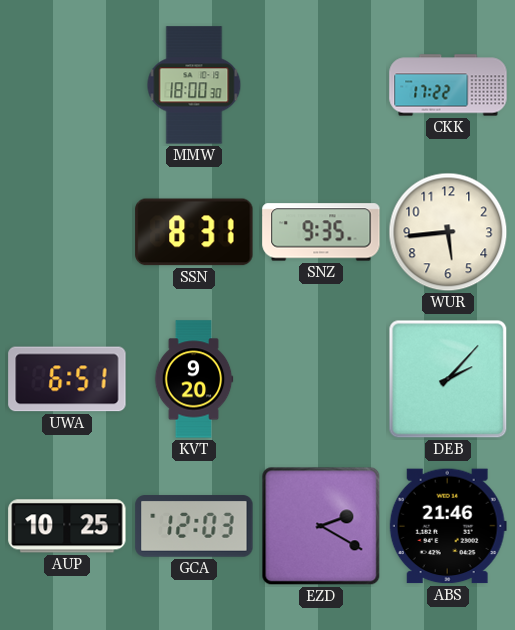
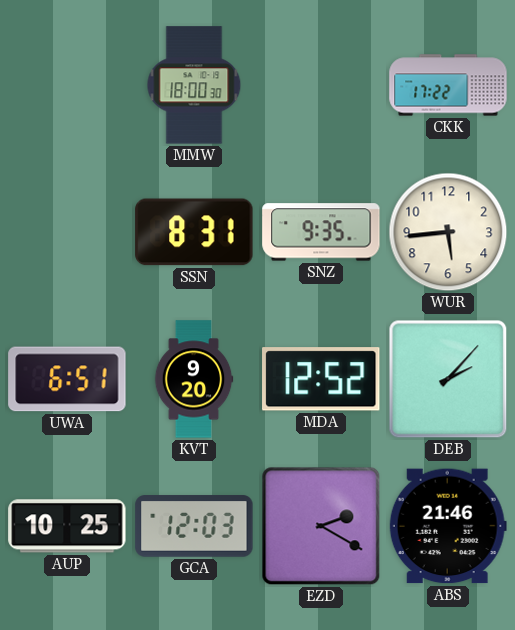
MDA: none -> 12:52
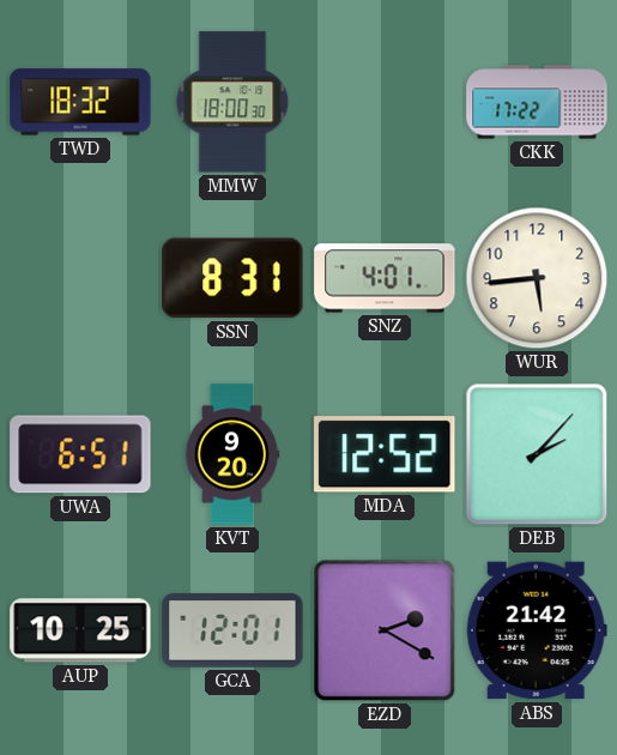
TWD: none -> 18:32
SNZ: 9:35 -> 4:01
GCA: 12:03 -> 12:01
ABS: 21:46 -> 21:42
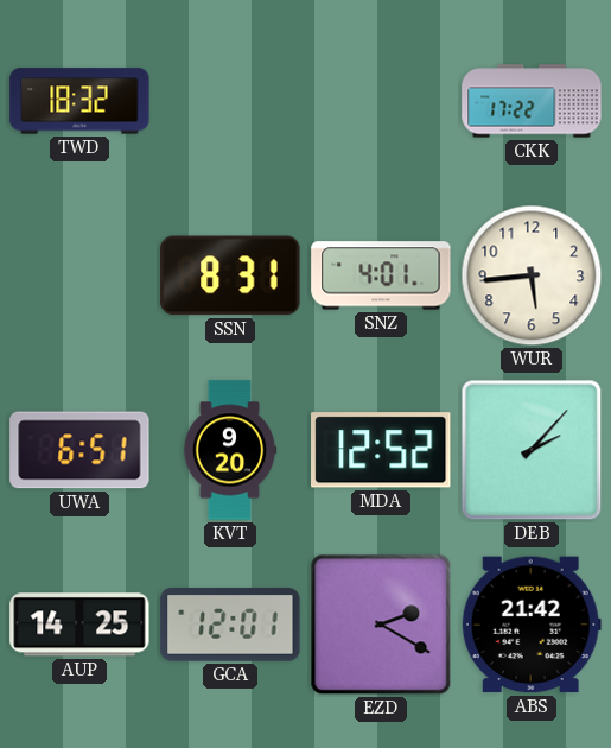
MMW: 18:00 -> none
AUP: 10:25 -> 14:25
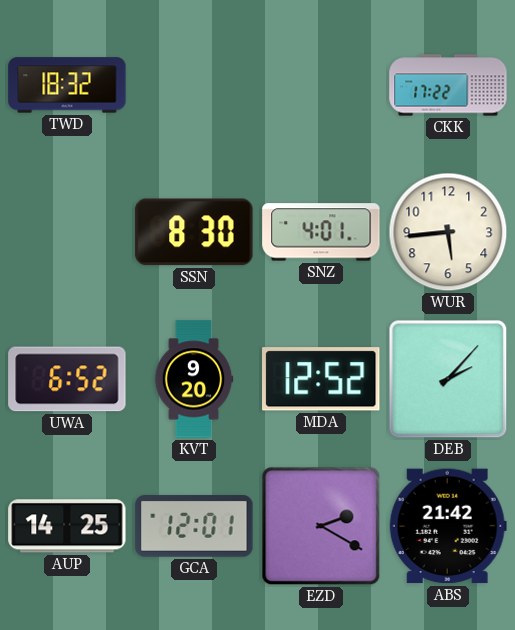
SSN: 8:31 -> 8:30
UWA: 6:51 -> 6:52
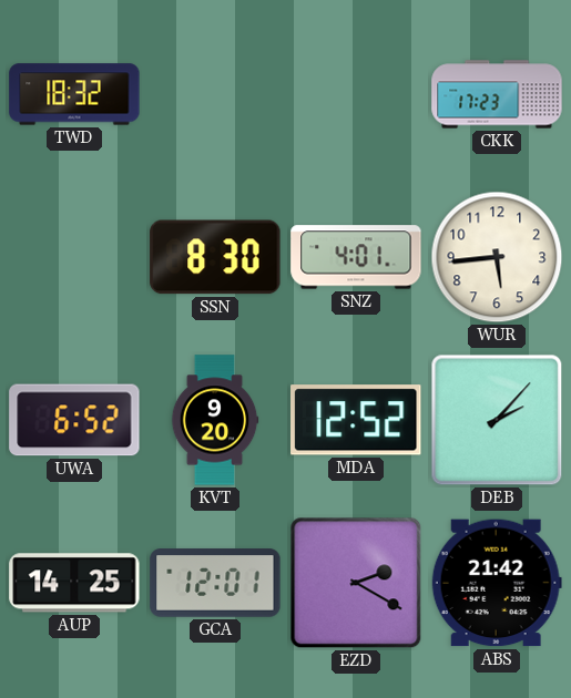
CKK: 17:22 -> 17:23
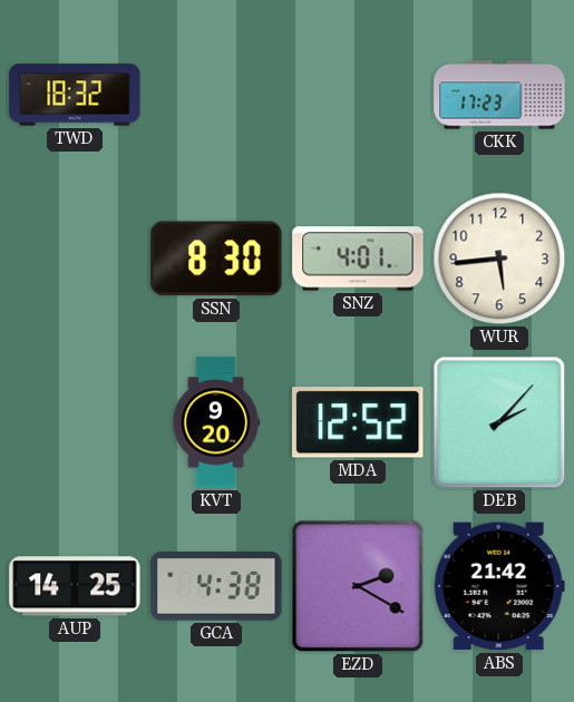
UWA: 6:52 -> none
GCA: 12:01 -> 4:38
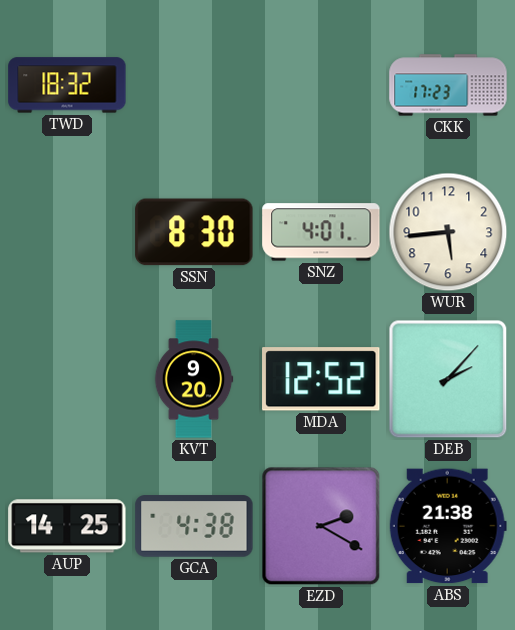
ABS: 21:42 -> 21:38
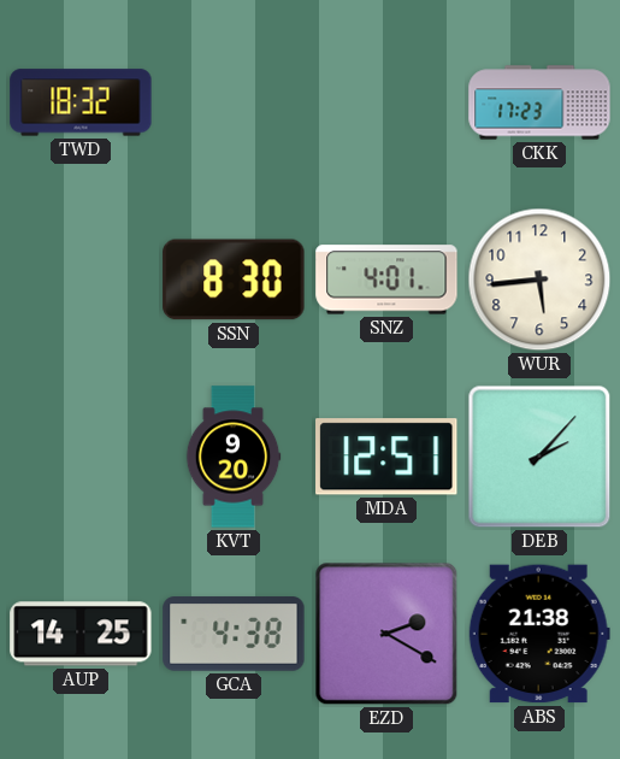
MDA: 12:52 -> 12:51
